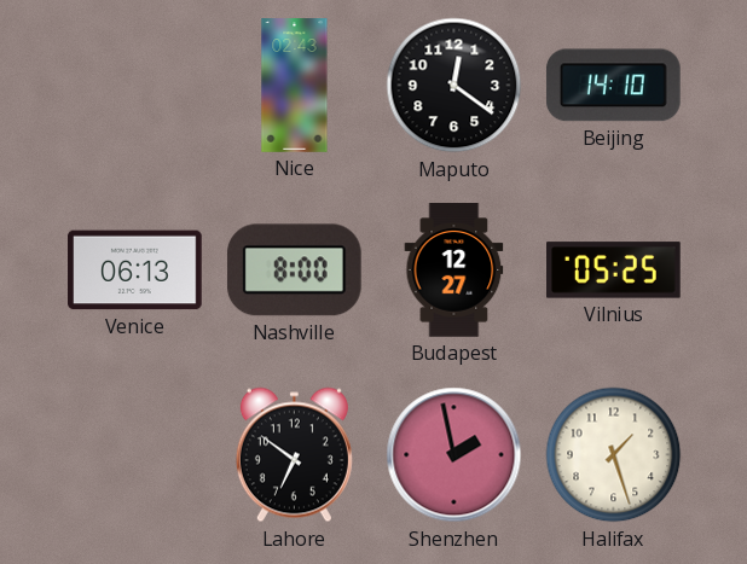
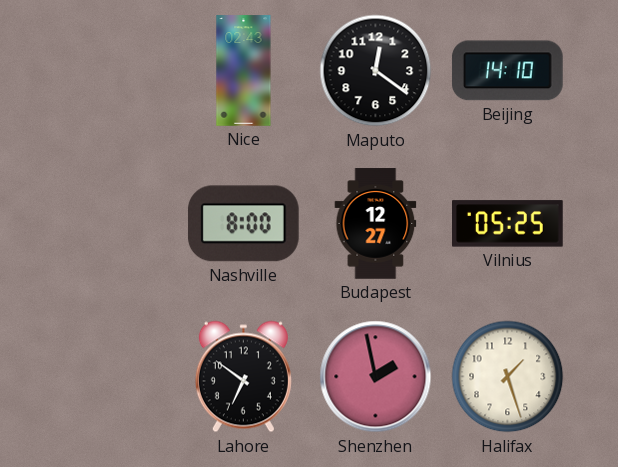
Venice: 06:13 -> none
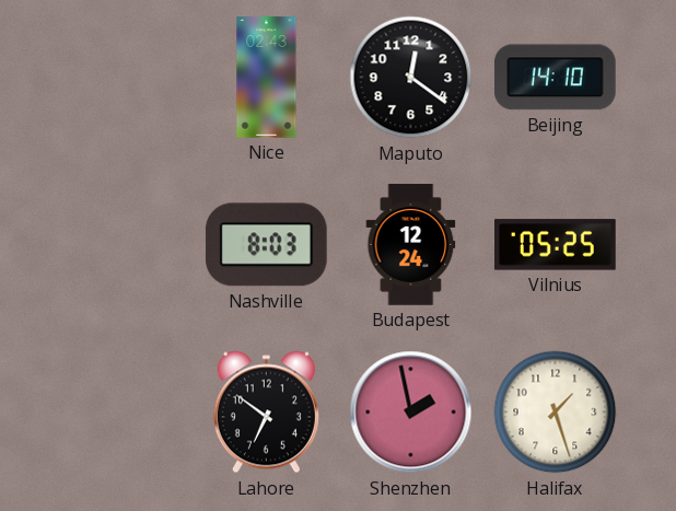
Nashville: 8:00 -> 8:03
Budapest: 12:27 -> 12:24
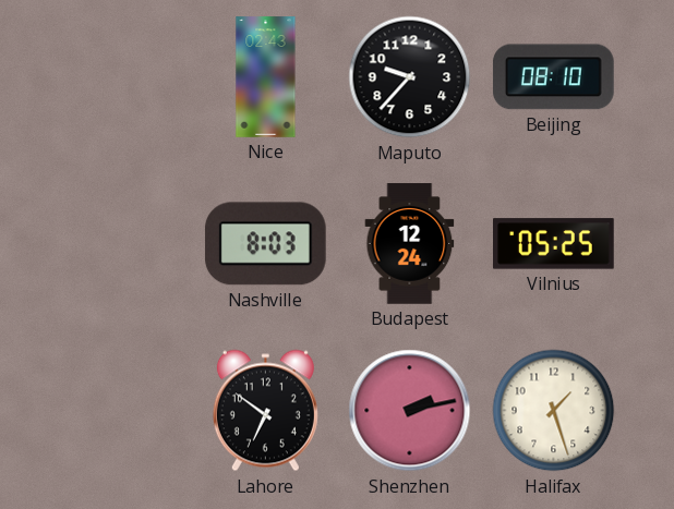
Maputo: 12:21 -> 9:37
Beijing: 14:10 -> 08:10
Shenzhen: 1:58 -> 2:13
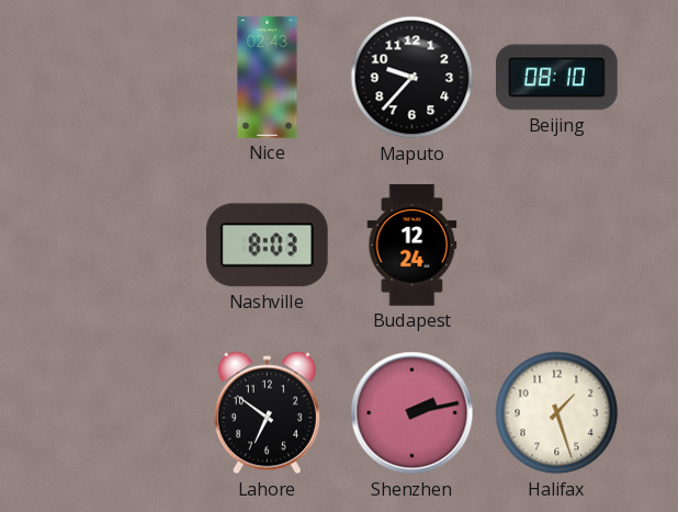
Vilnius: 05:25 -> none
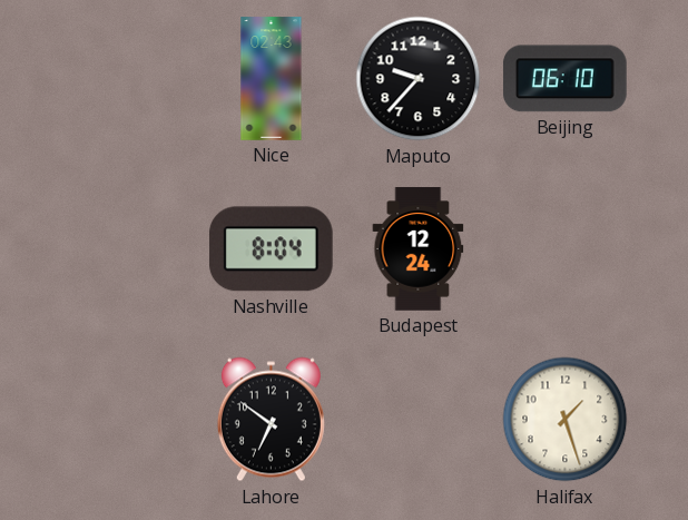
Beijing: 08:10 -> 06:10
Nashville: 8:03 -> 8:04
Shenzhen: 2:13 -> none
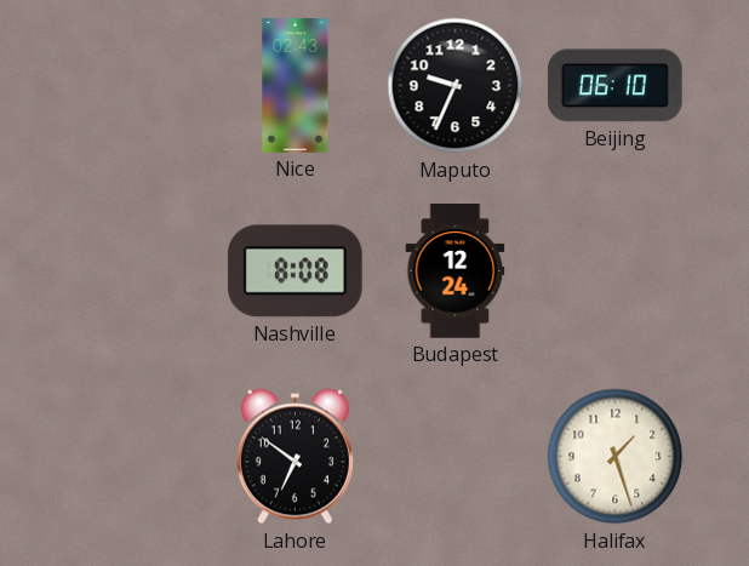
Maputo: 9:37 -> 9:34
Nashville: 8:04 -> 8:08
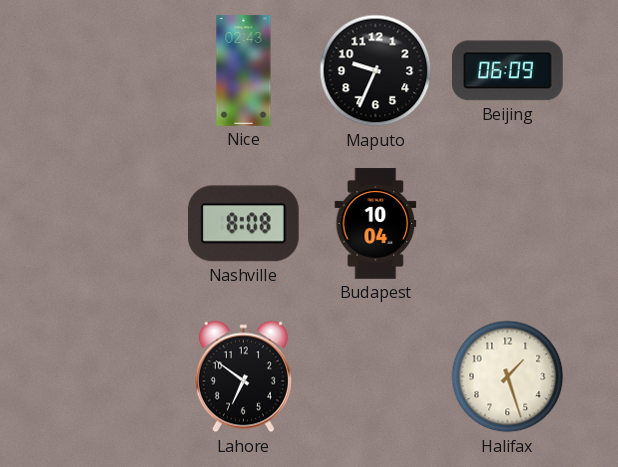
Beijing: 06:10 -> 06:09
Budapest: 12:24 -> 10:04
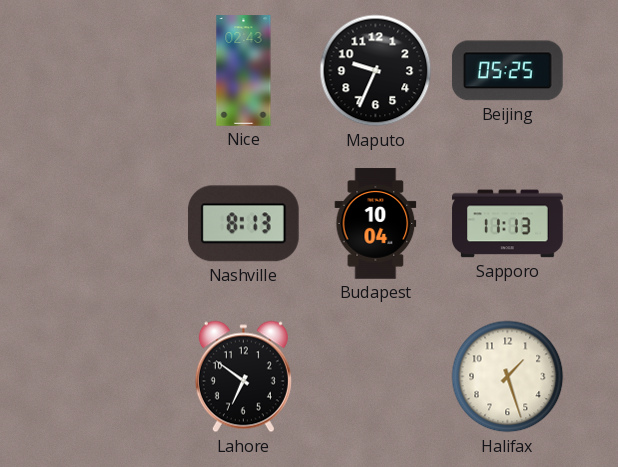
Beijing: 06:09 -> 05:25
Nashville: 8:08 -> 8:13
Sapporo: none -> 11:13
